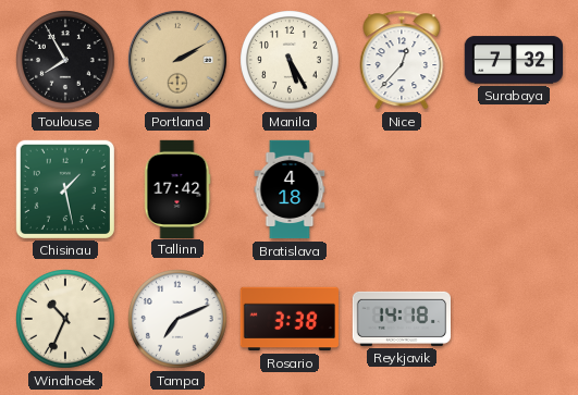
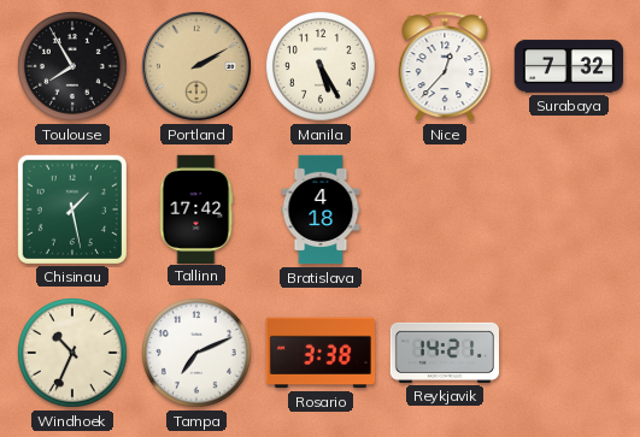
Reykjavik: 14:18 -> 14:21
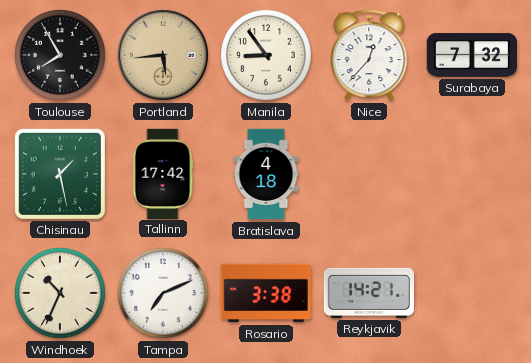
Portland: 2:10 -> 5:44
Manila: 5:25 -> 8:54
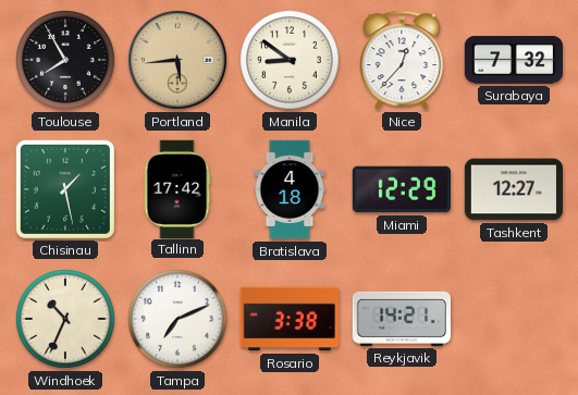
Manila: 8:54 -> 8:51
Miami: none -> 12:29
Tashkent: none -> 12:27
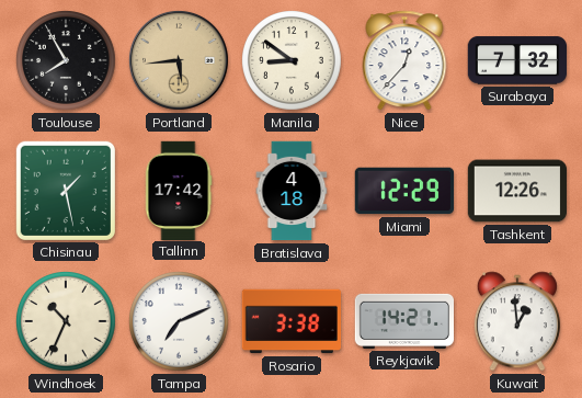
Tashkent: 12:27 -> 12:26
Kuwait: none -> 12:59
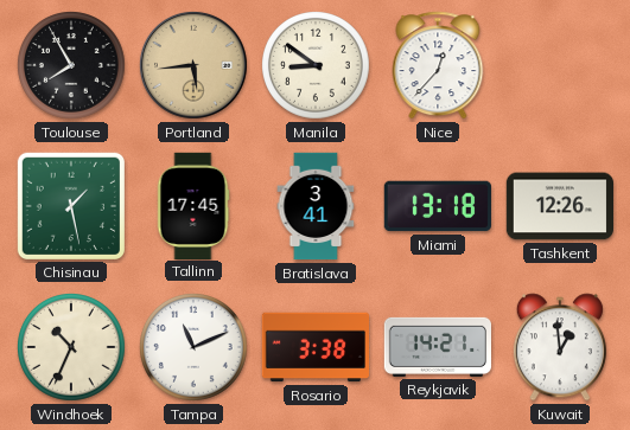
Surabaya: 7:32 -> none
Tallinn: 17:42 -> 17:45
Bratislava: 4:18 -> 3:41
Miami: 12:29 -> 13:18
Tampa: 7:11 -> 11:11
